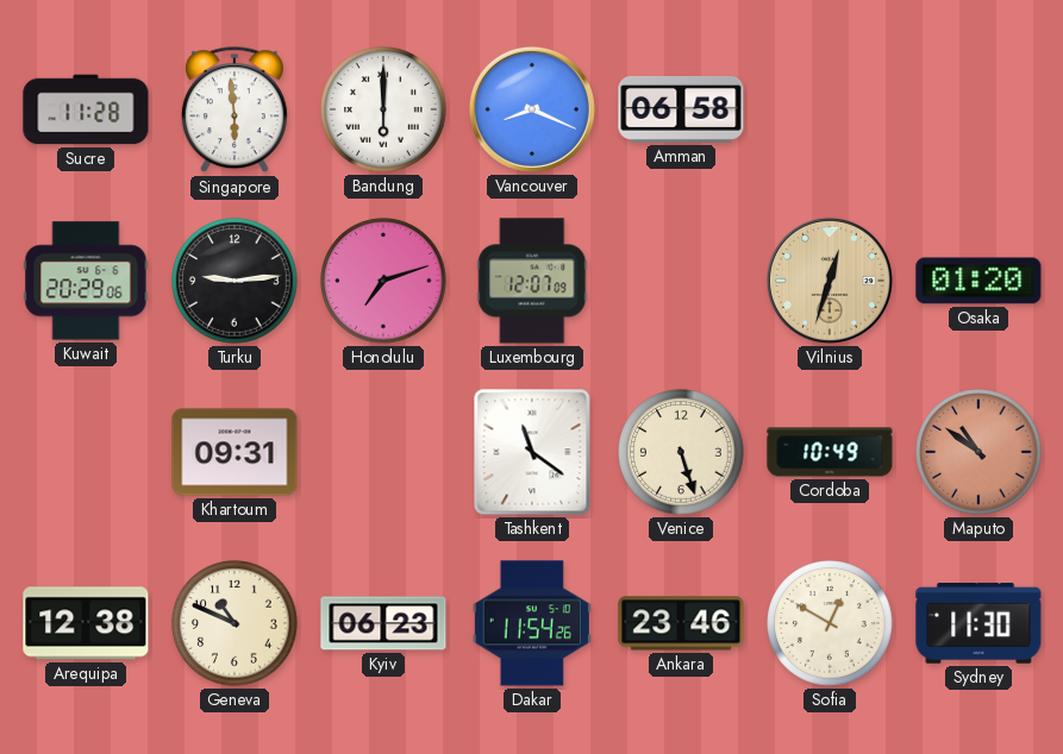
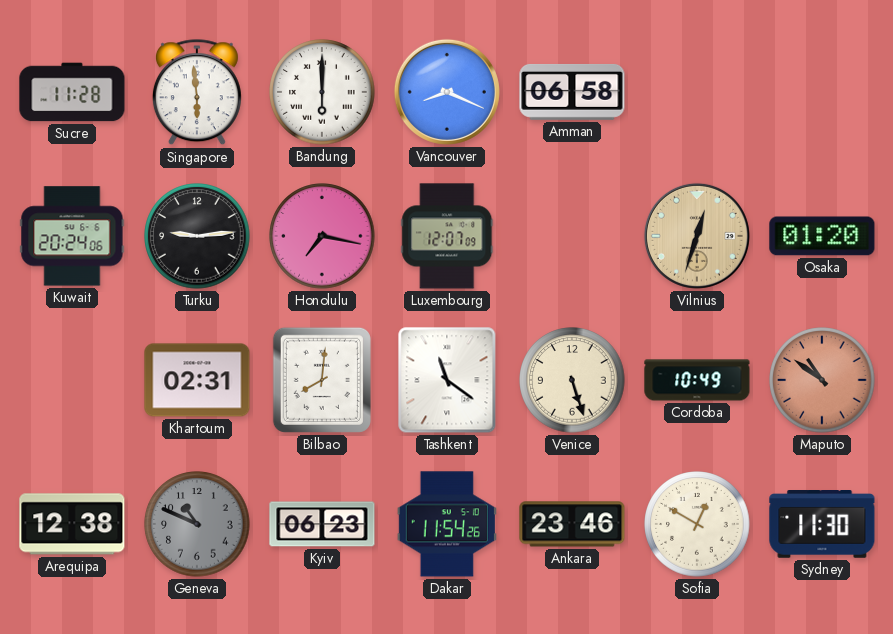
Kuwait: 20:29 -> 20:24
Honolulu: 7:12 -> 7:17
Khartoum: 09:31 -> 02:31
Bilbao: none -> 8:01
Geneva dial: cream -> grey
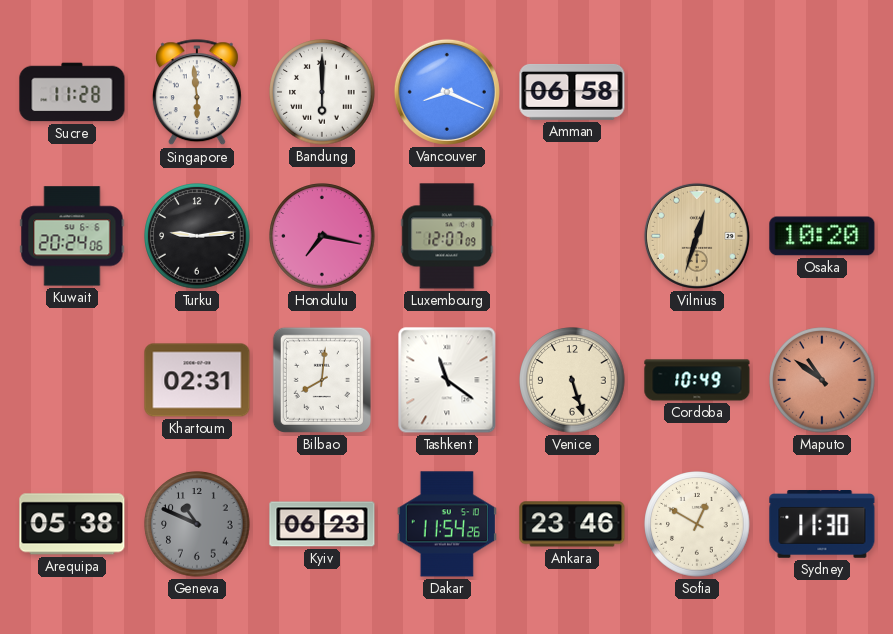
Osaka: 01:20 -> 10:20
Arequipa: 12:38 -> 05:38
